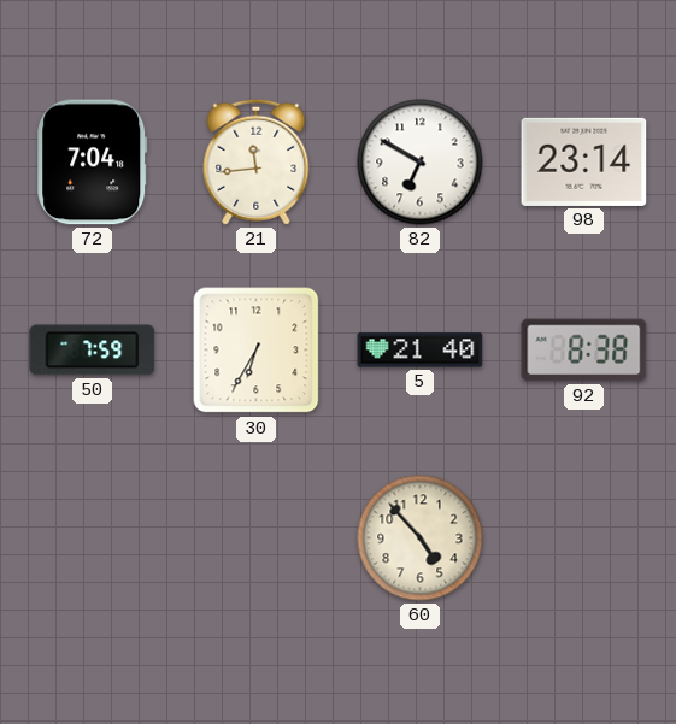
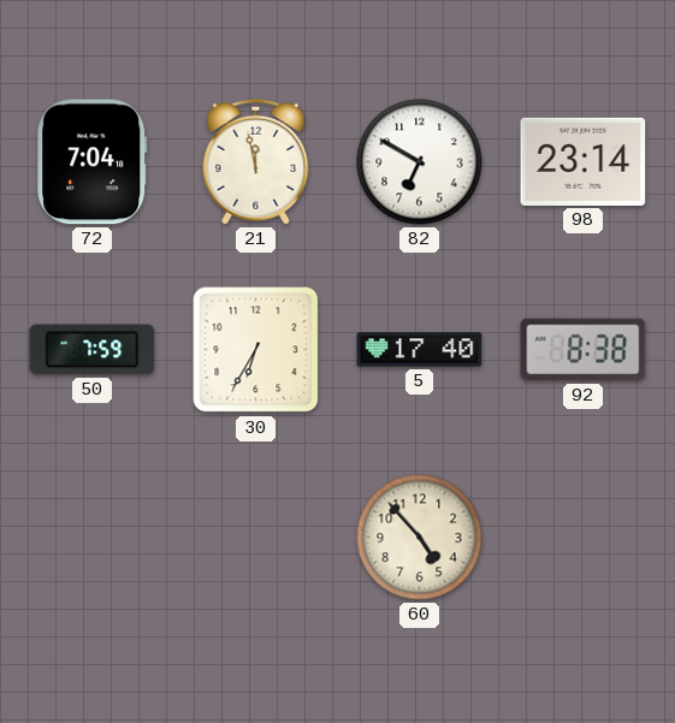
21: 11:44 -> 11:58
5: 21:40 -> 17:40
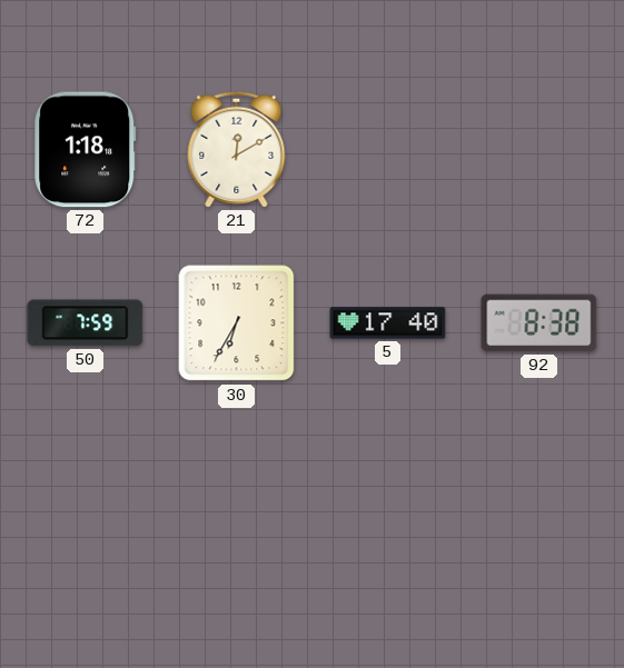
72: 7:04 -> 1:18
21: 11:58 -> 12:10
82: 6:50 -> none
98: 23:14 -> none
60: 4:53 -> none
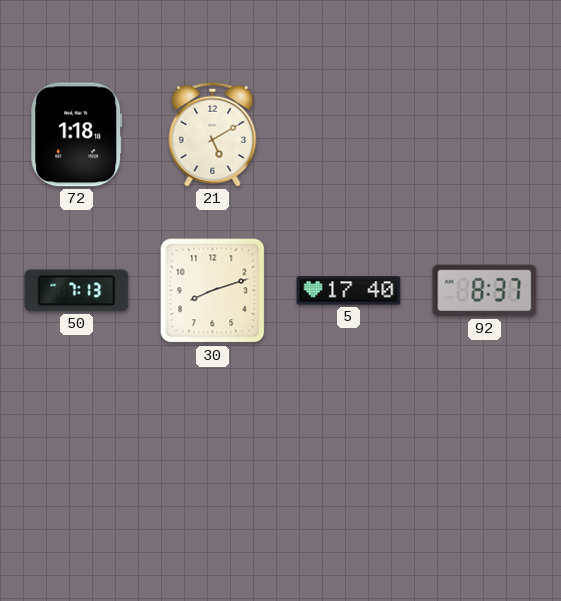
21: 12:10 -> 5:10
50: 7:59 -> 7:13
30: 6:35 -> 8:12
92: 8:38 -> 8:37
